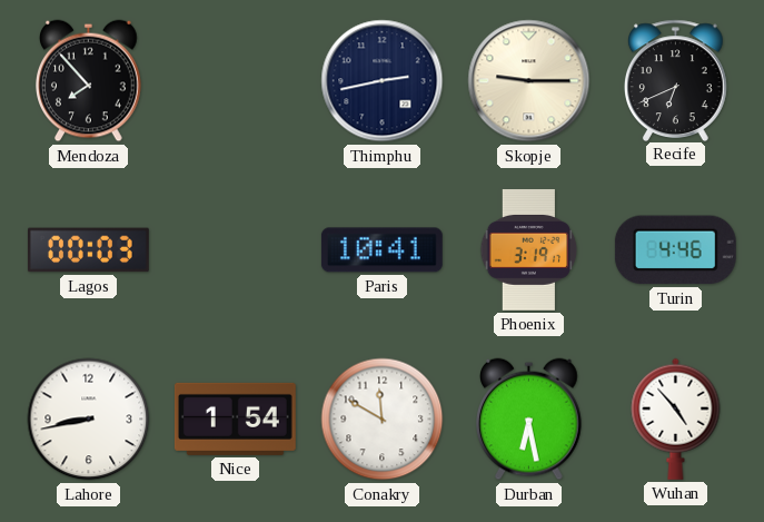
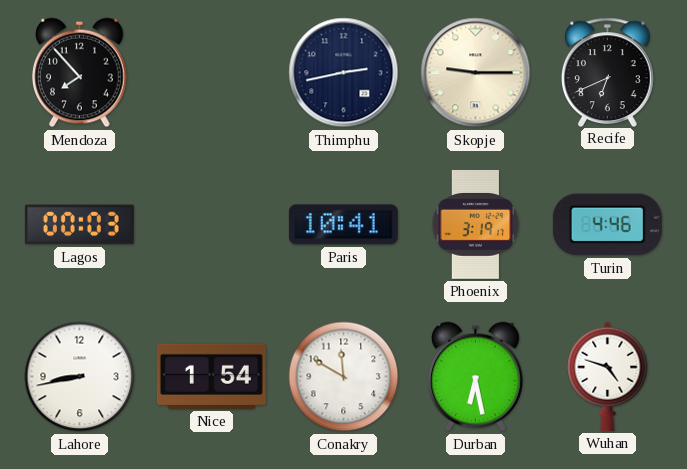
Wuhan: 4:53 -> 4:48
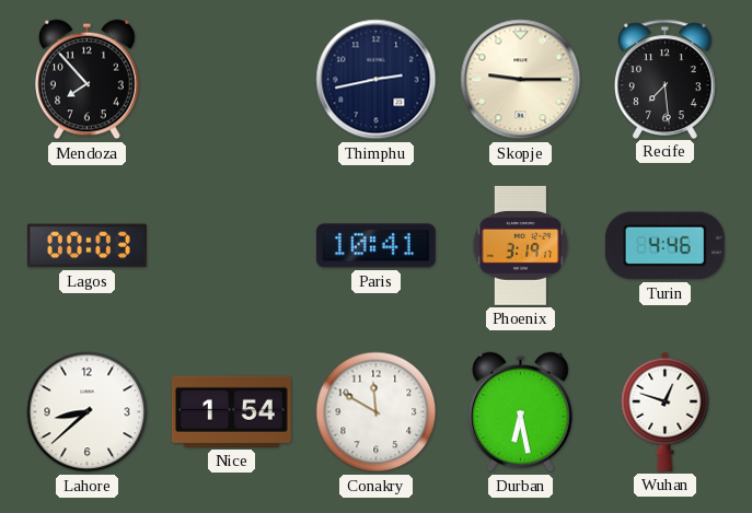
Recife: 6:41 -> 7:29
Lahore: 8:43 -> 8:38
Wuhan: 4:48 -> 12:48
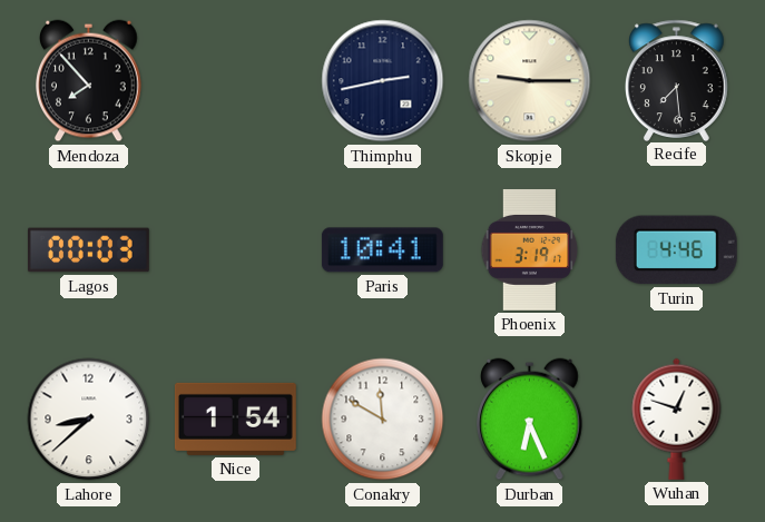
Durban: 6:28 -> 6:26
